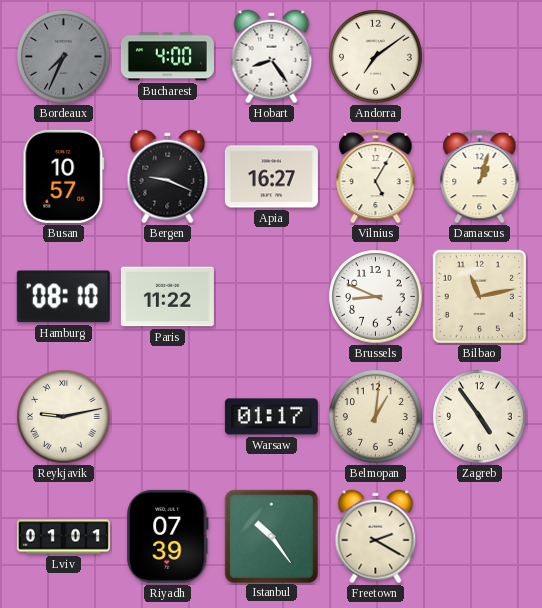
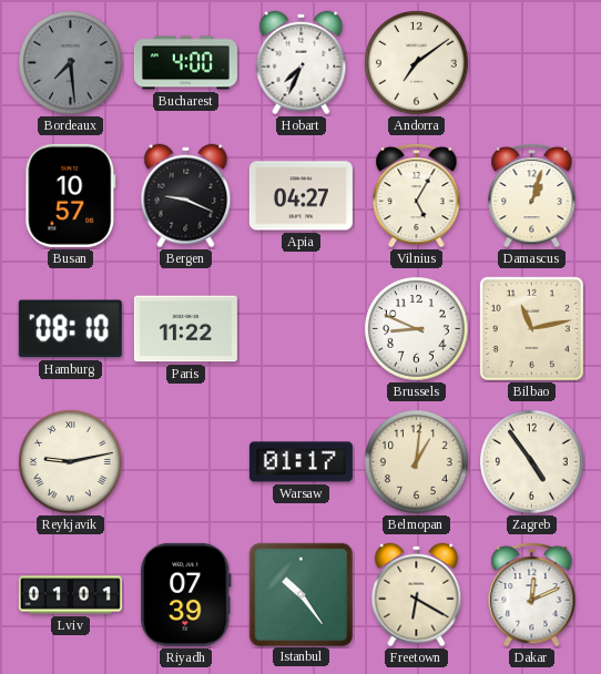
Bordeaux: 7:34 -> 7:29
Hobart: 8:24 -> 7:34
Apia: 16:27 -> 04:27
Freetown: 2:20 -> 6:20
Dakar: none -> 12:11
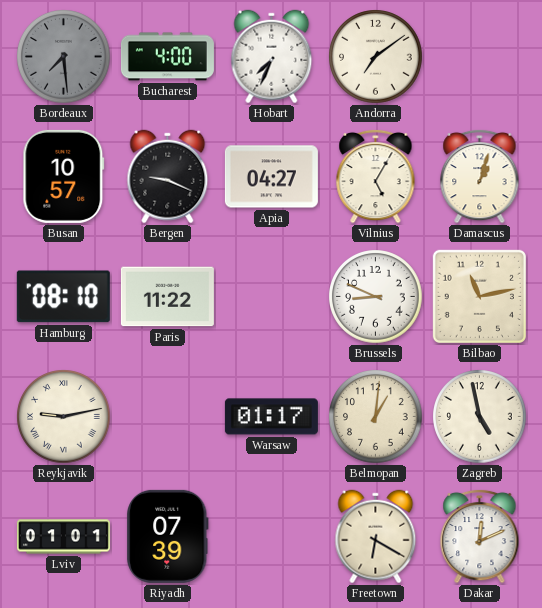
Zagreb: 4:54 -> 4:58
Istanbul: 10:24 -> none
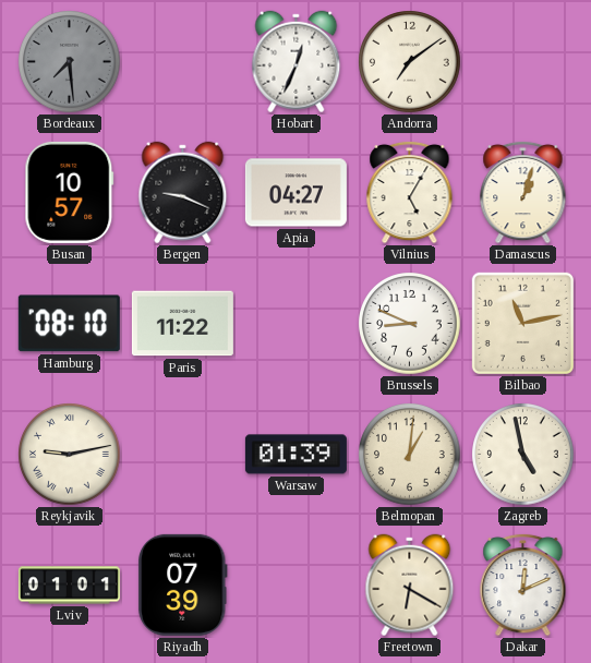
Bucharest: 4:00 -> none
Hobart: 7:34 -> 12:34
Warsaw: 01:17 -> 01:39
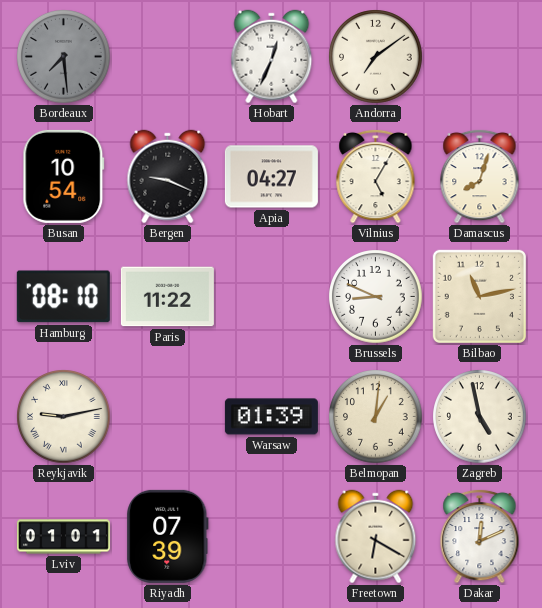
Busan: 10:57 -> 10:54
Damascus: 1:03 -> 8:03
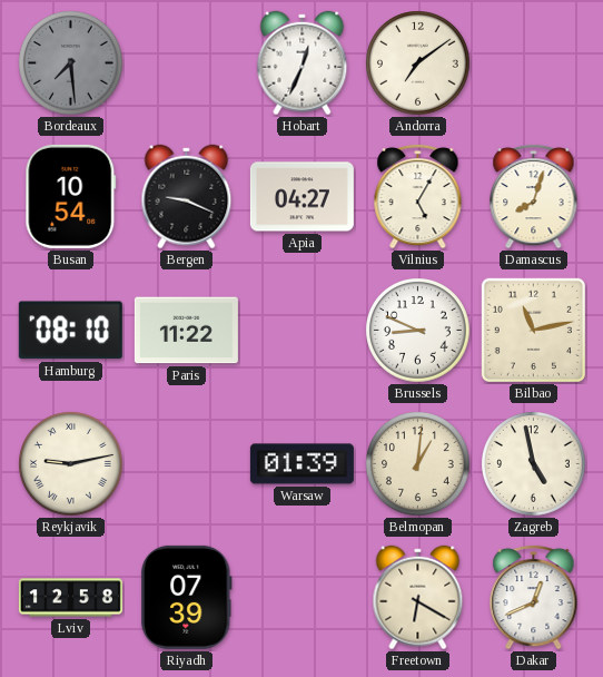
Lviv: 01:01 -> 12:58
Dakar: 12:11 -> 12:41
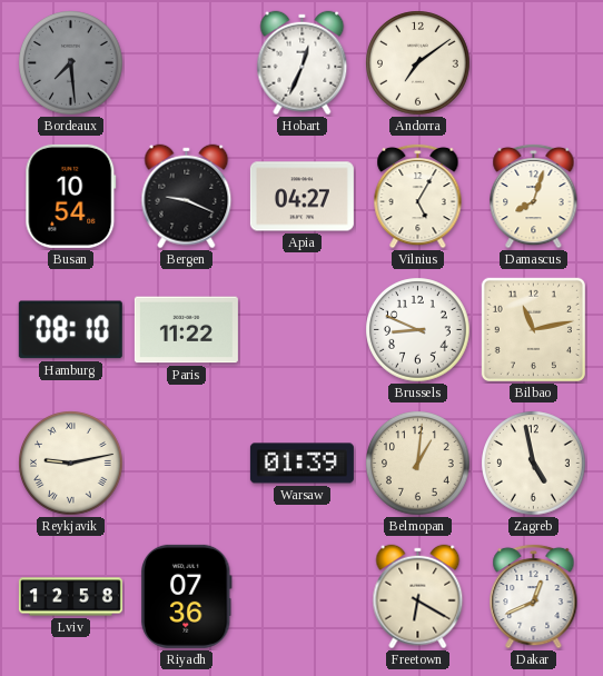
Riyadh: 07:39 -> 07:36
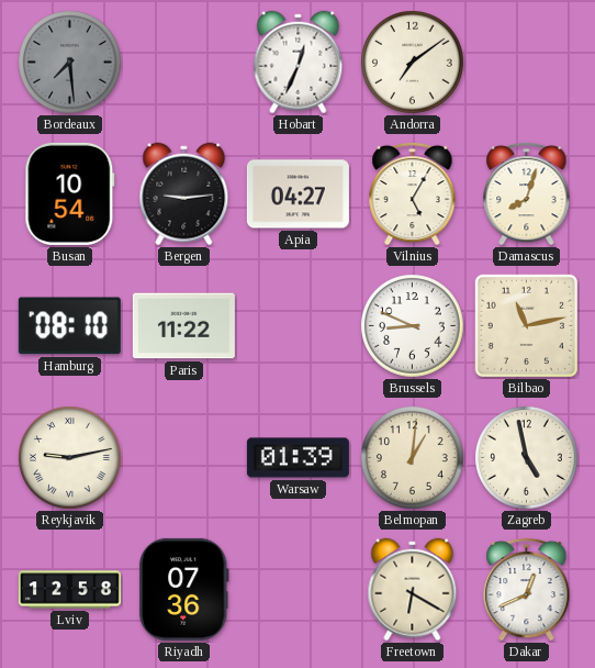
Bergen: 9:19 -> 9:14
